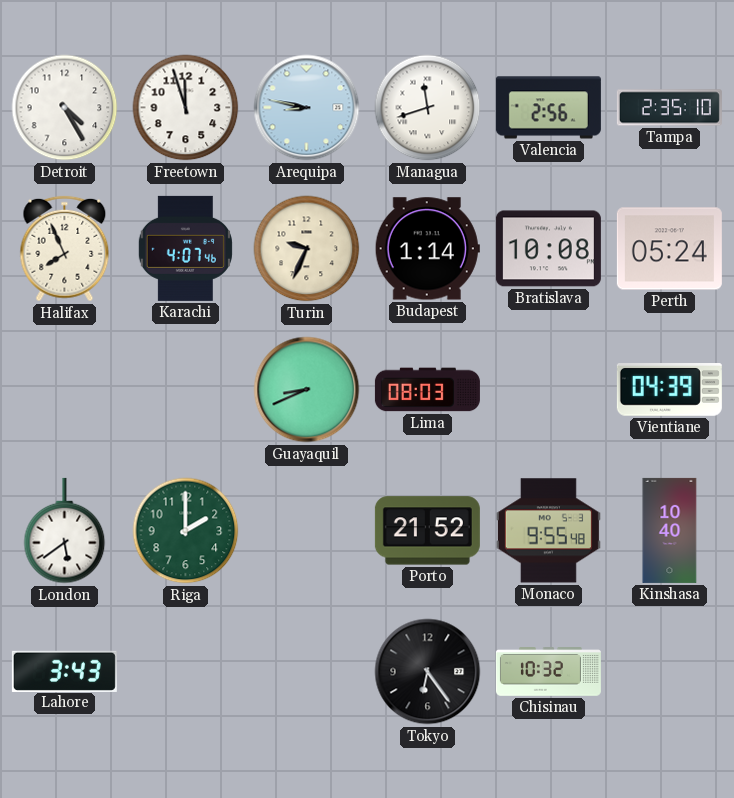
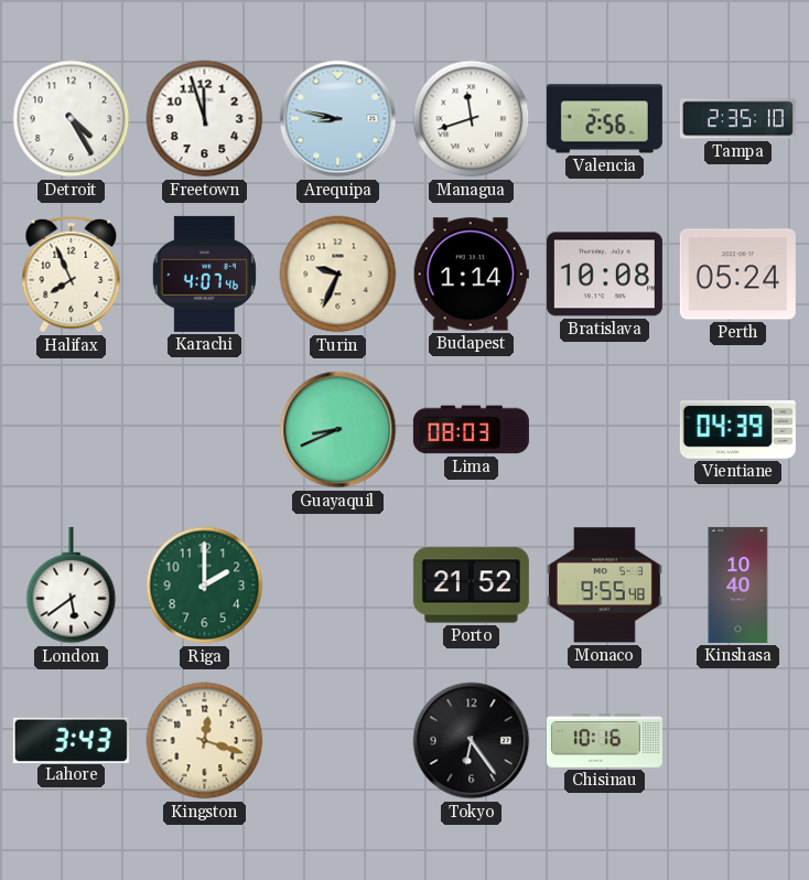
Kingston: none -> 12:18
Chisinau: 10:32 -> 10:16
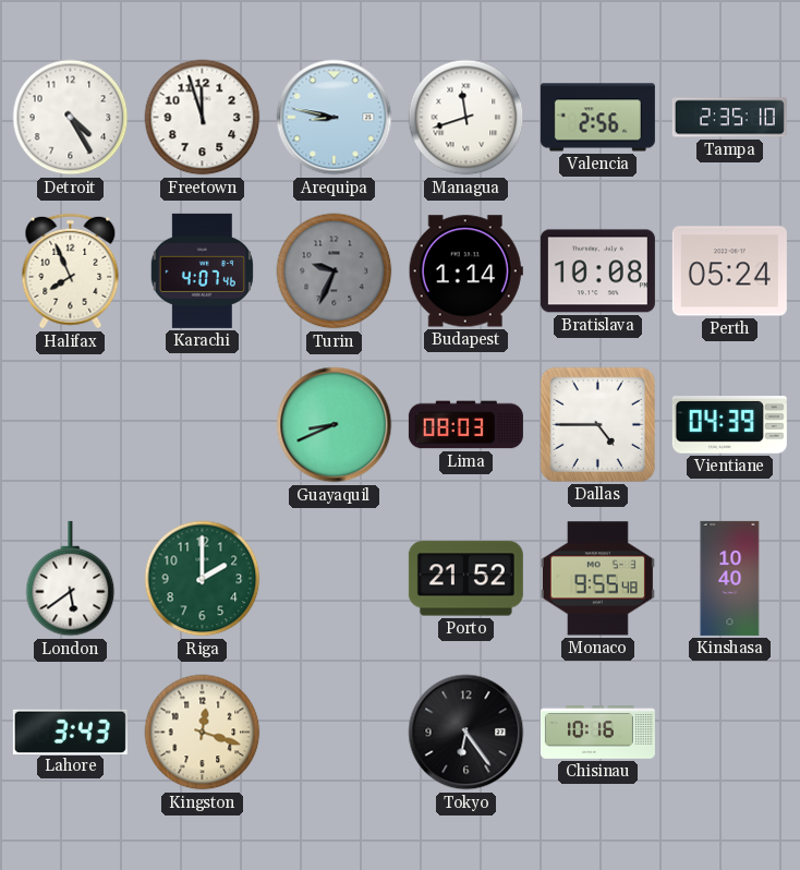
Turin dial: cream -> grey
Dallas: none -> 4:45
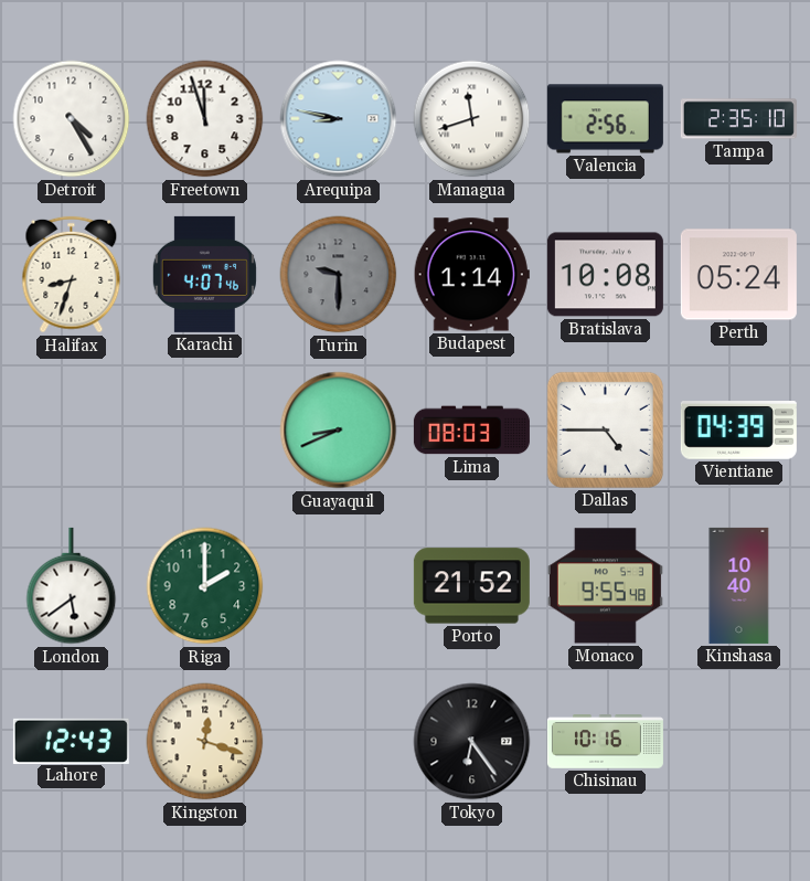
Halifax: 7:56 -> 8:33
Turin: 9:34 -> 9:30
Lahore: 3:43 -> 12:43
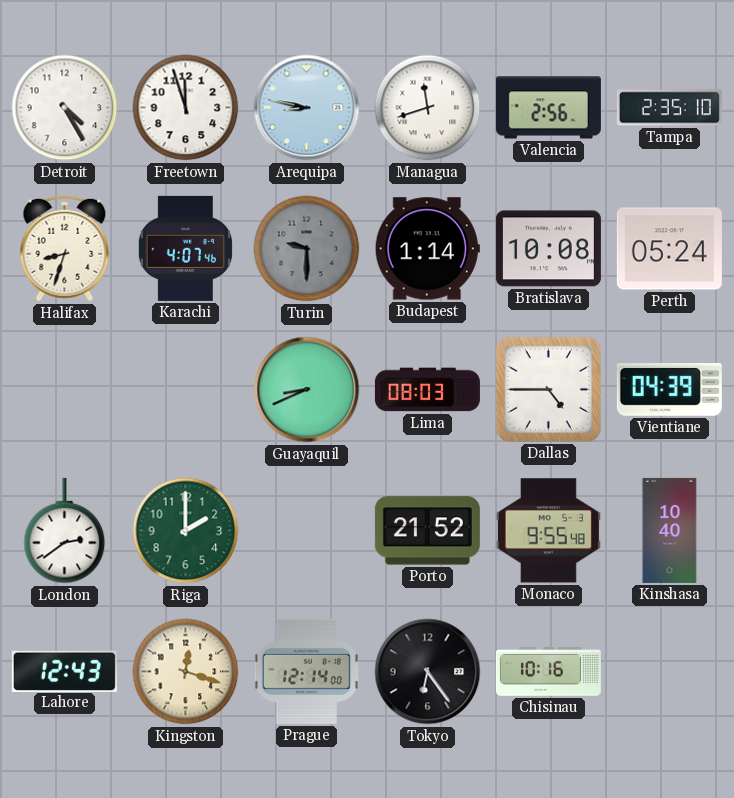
London: 5:39 -> 2:39
Prague: none -> 12:14
